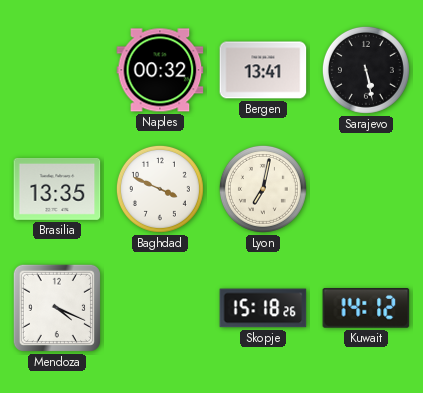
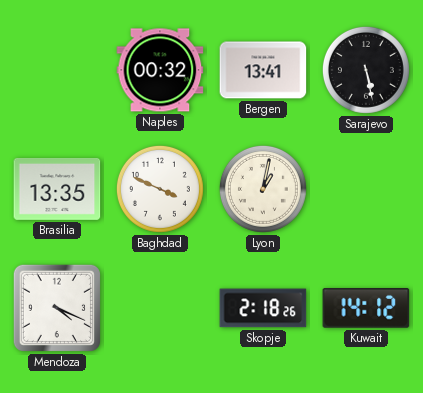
Lyon: 7:02 -> 1:02
Skopje: 15:18 -> 2:18
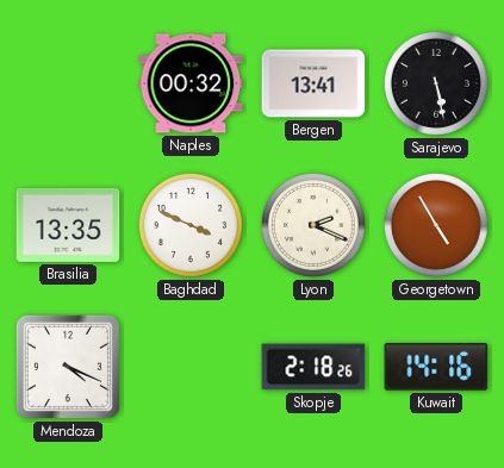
Lyon: 1:02 -> 2:19
Georgetown: none -> 4:55
Kuwait: 14:12 -> 14:16
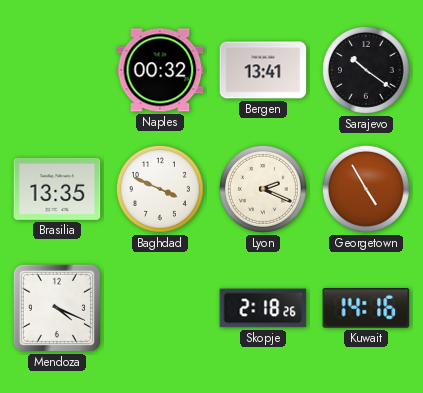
Sarajevo: 5:28 -> 10:21
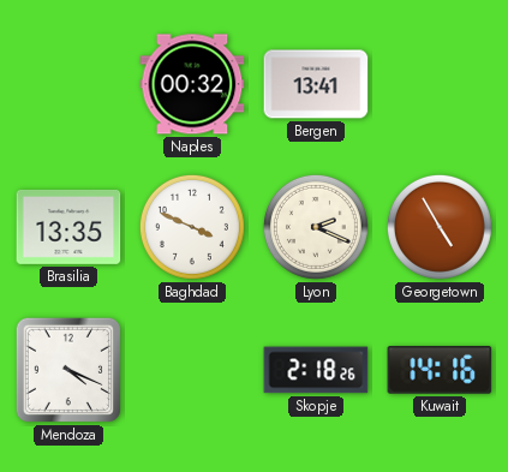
Sarajevo: 10:21 -> none
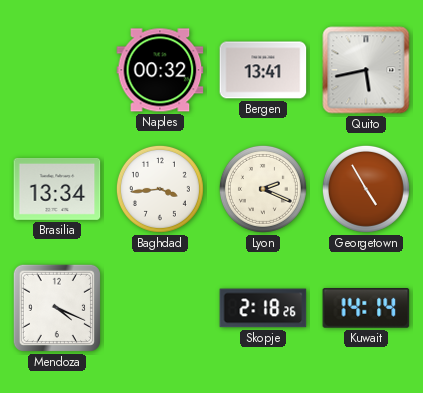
Quito: none -> 5:43
Brasilia: 13:35 -> 13:34
Baghdad: 3:49 -> 3:44
Kuwait: 14:16 -> 14:14
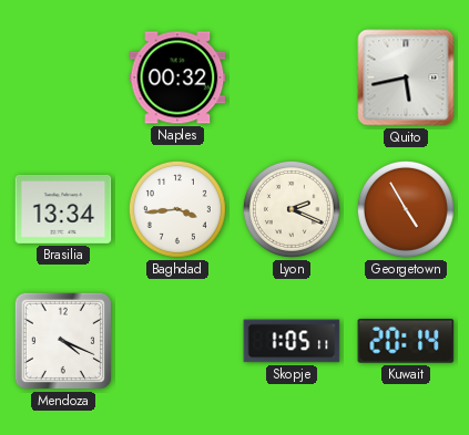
Bergen: 13:41 -> none
Skopje: 2:18 -> 1:05
Kuwait: 14:14 -> 20:14
